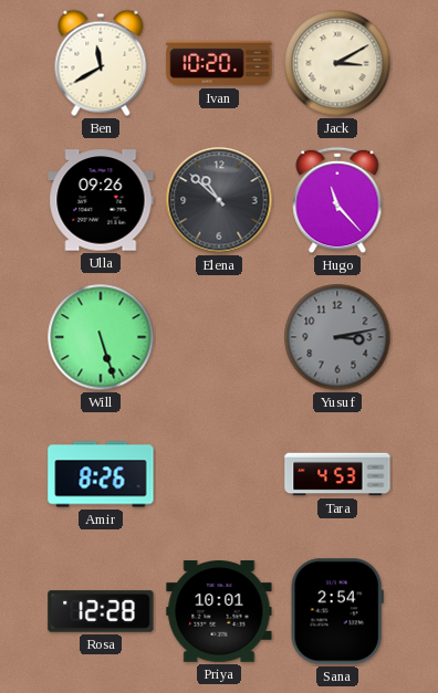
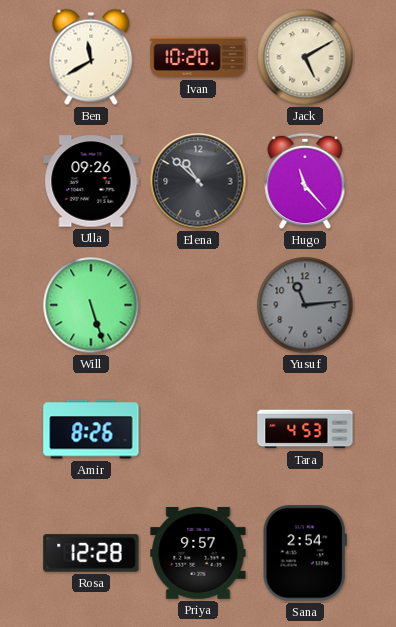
Jack: 3:10 -> 5:10
Yusuf: 3:13 -> 11:14
Priya: 10:01 -> 9:57
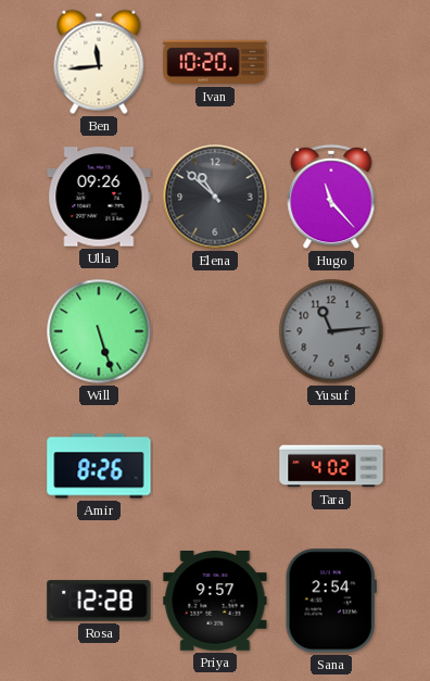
Ben: 11:40 -> 11:44
Jack: 5:10 -> none
Tara: 4:53 -> 4:02
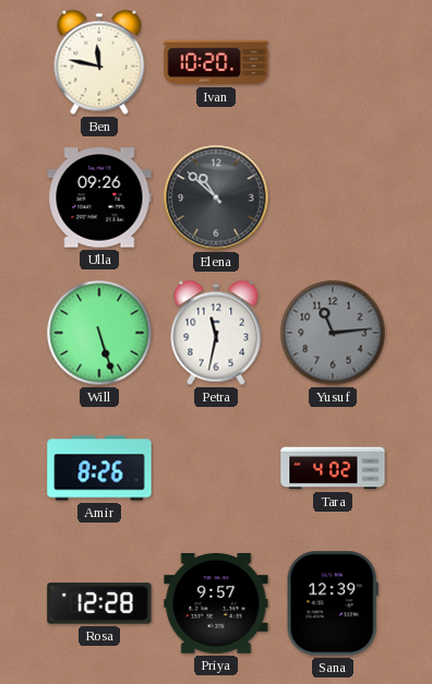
Ben: 11:44 -> 11:47
Hugo: 11:23 -> none
Petra: none -> 11:32
Sana: 2:54 -> 12:39
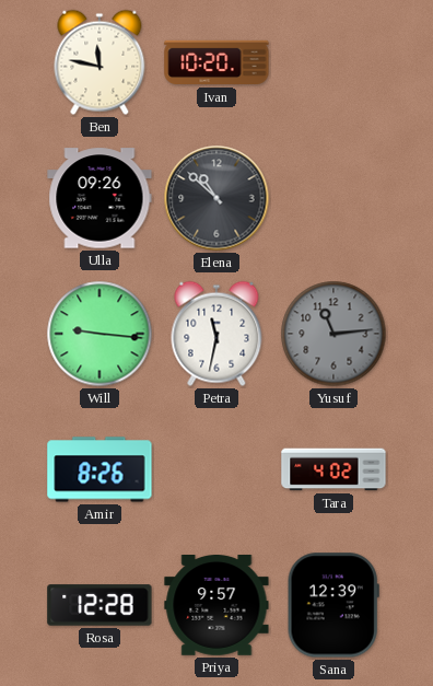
Will: 5:27 -> 9:16
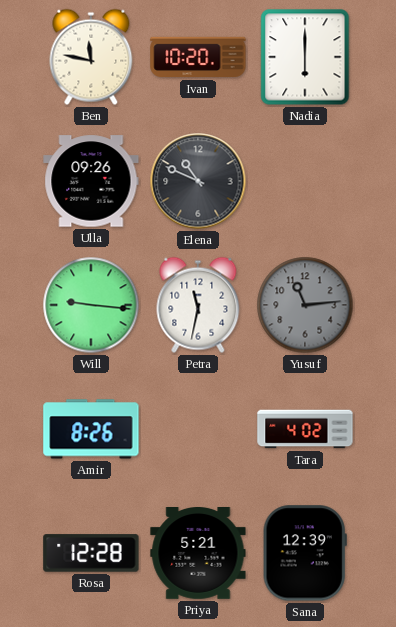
Nadia: none -> 6:00
Elena: 10:52 -> 10:49
Priya: 9:57 -> 5:21
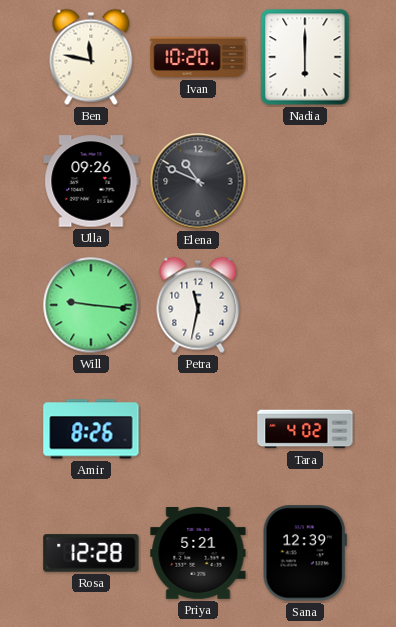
Yusuf: 11:14 -> none
